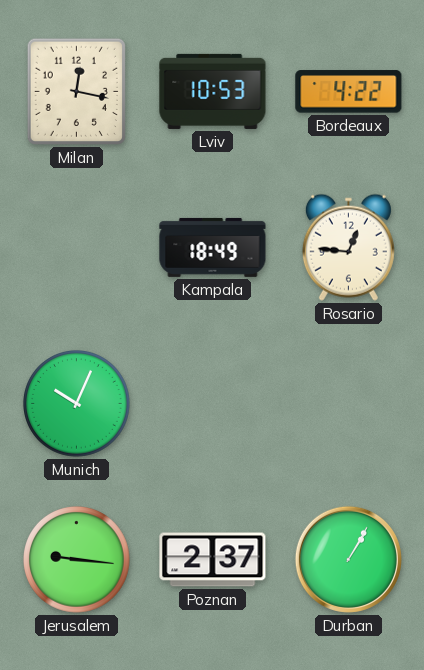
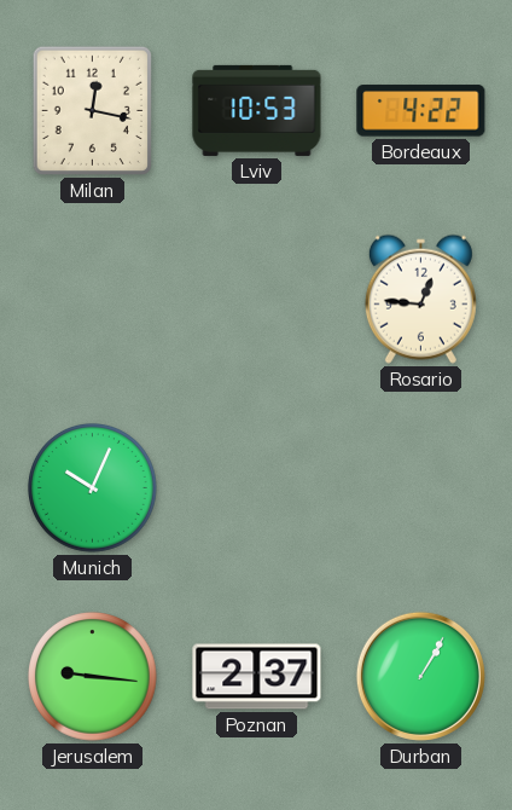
Kampala: 18:49 -> none
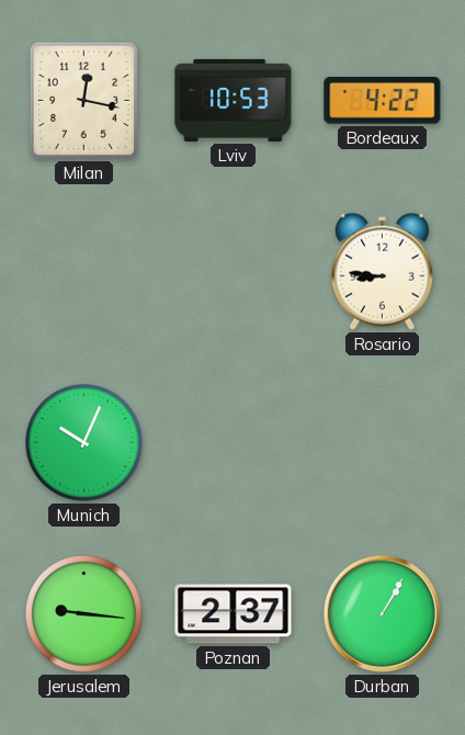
Rosario: 12:46 -> 8:46
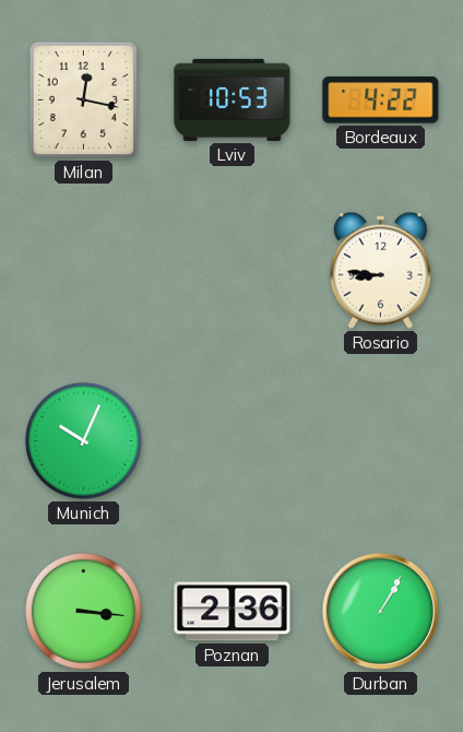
Jerusalem: 9:16 -> 3:16
Poznan: 2:37 -> 2:36
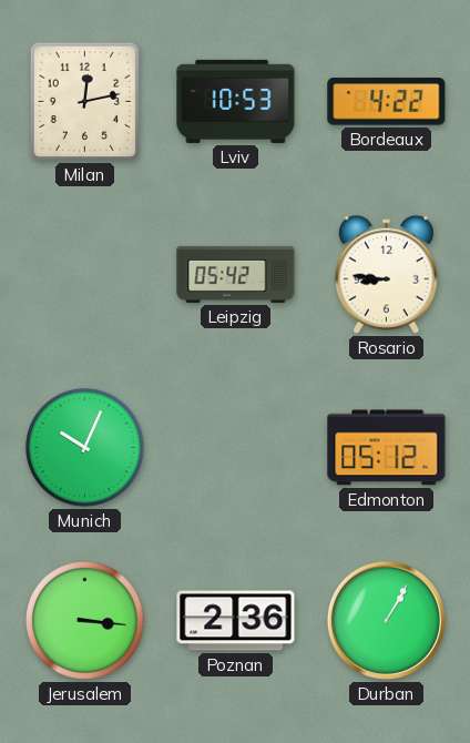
Milan: 12:17 -> 12:13
Leipzig: none -> 05:42
Edmonton: none -> 05:12
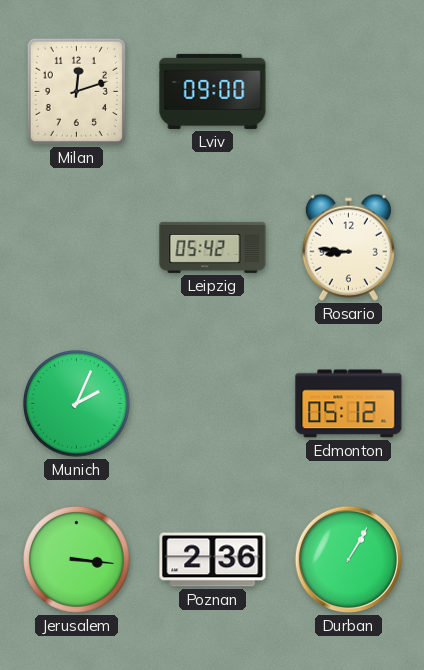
Milan: 12:13 -> 12:12
Lviv: 10:53 -> 09:00
Bordeaux: 4:22 -> none
Munich: 10:04 -> 2:04
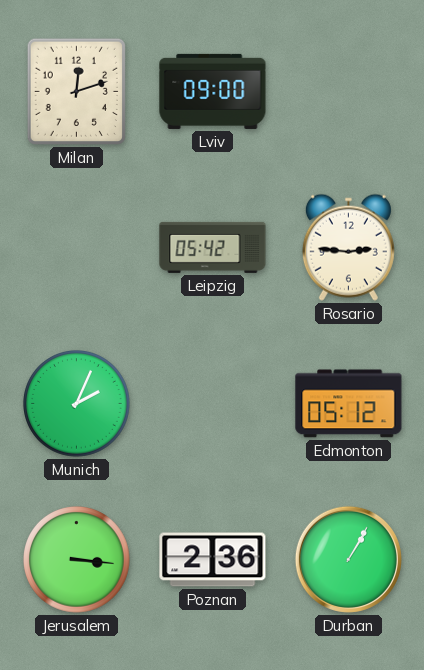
Rosario: 8:46 -> 2:46
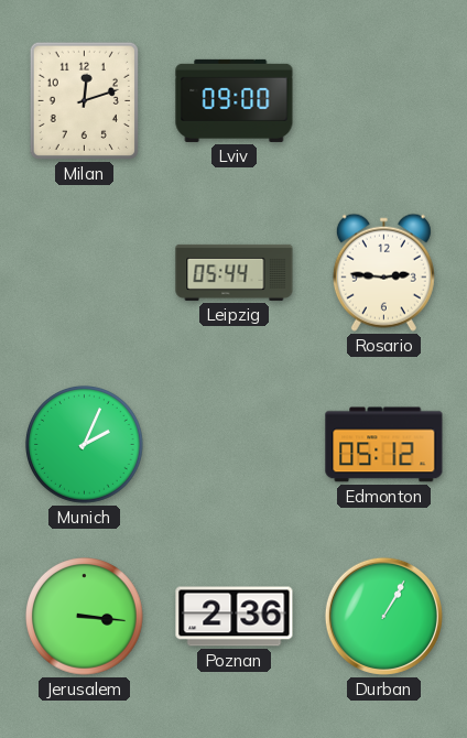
Leipzig: 05:42 -> 05:44
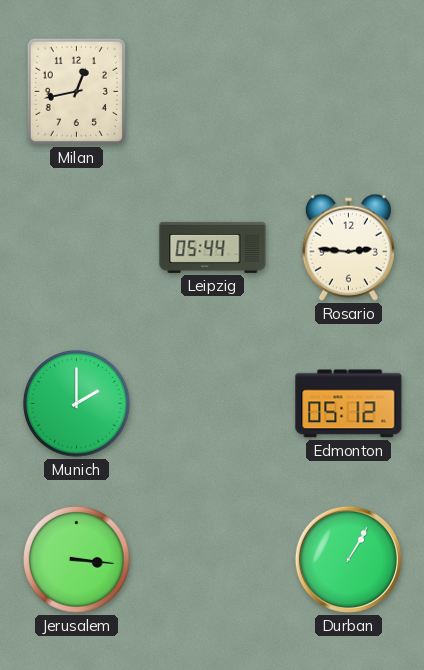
Milan: 12:12 -> 12:43
Lviv: 09:00 -> none
Munich: 2:04 -> 2:00
Poznan: 2:36 -> none
